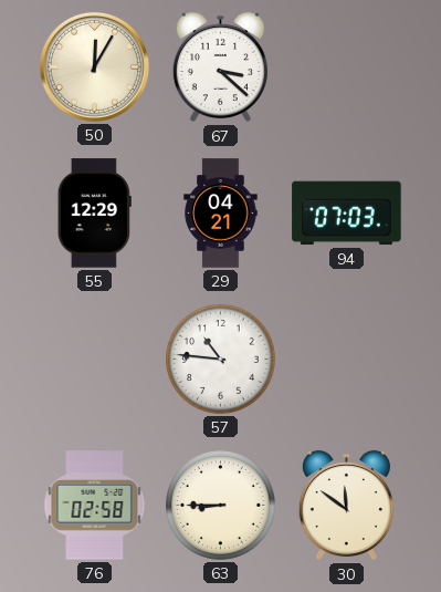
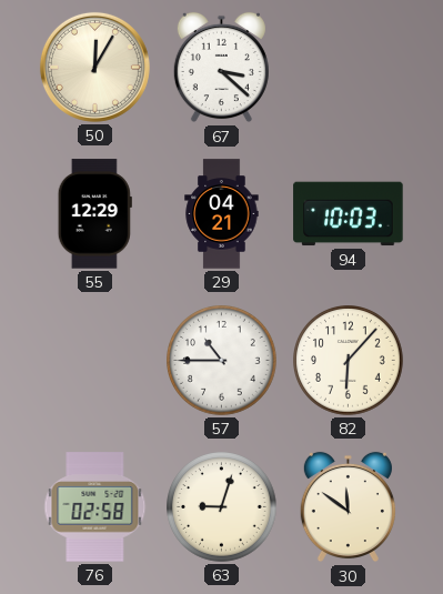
94: 07:03 -> 10:03
57: 10:46 -> 10:45
82: none -> 6:07
63: 8:45 -> 9:03
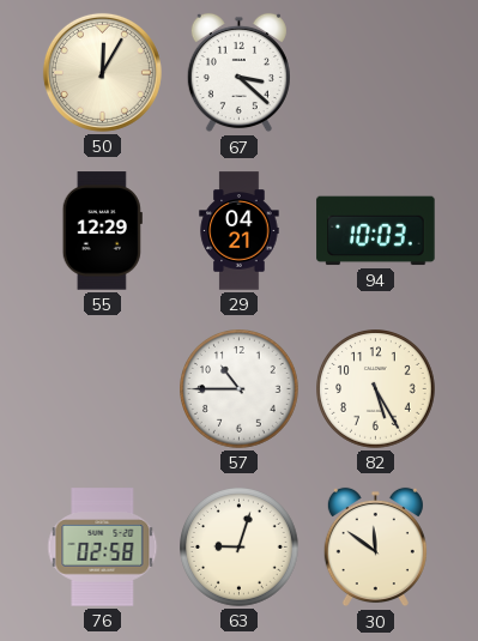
82: 6:07 -> 5:25
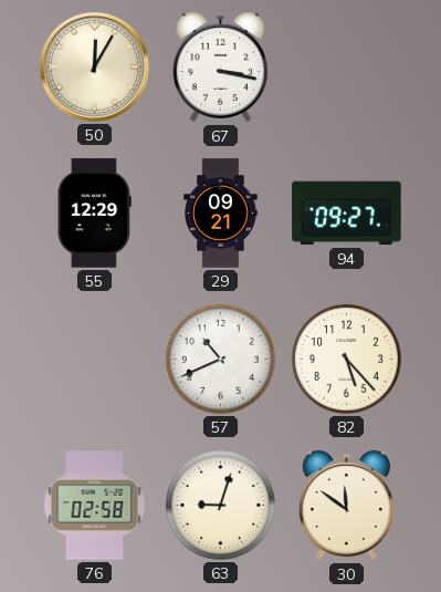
67: 3:22 -> 3:17
29: 04:21 -> 09:21
94: 10:03 -> 09:27
57: 10:45 -> 10:41
82: 5:25 -> 5:23
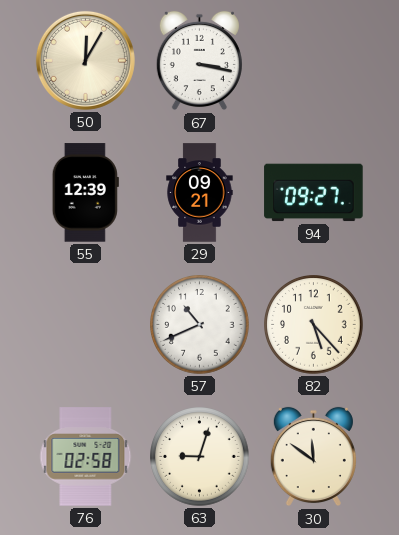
55: 12:29 -> 12:39
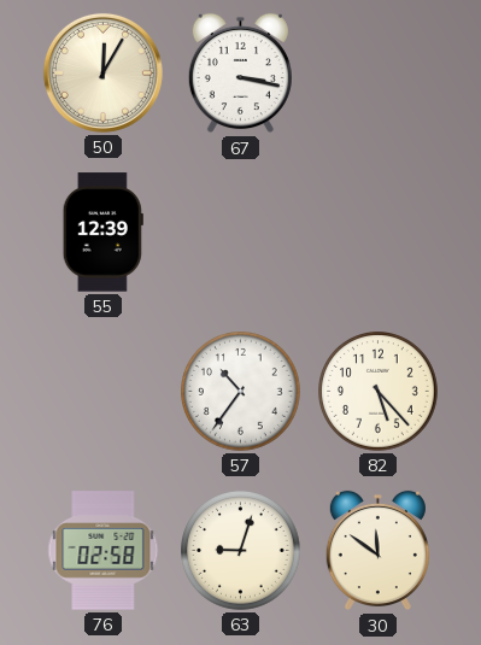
29: 09:21 -> none
94: 09:27 -> none
57: 10:41 -> 10:36
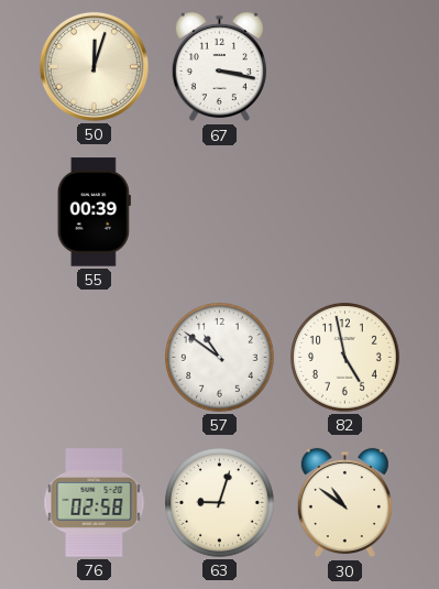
50: 12:05 -> 12:03
55: 12:39 -> 00:39
57: 10:36 -> 10:51
82: 5:23 -> 4:58
30: 11:51 -> 10:51
